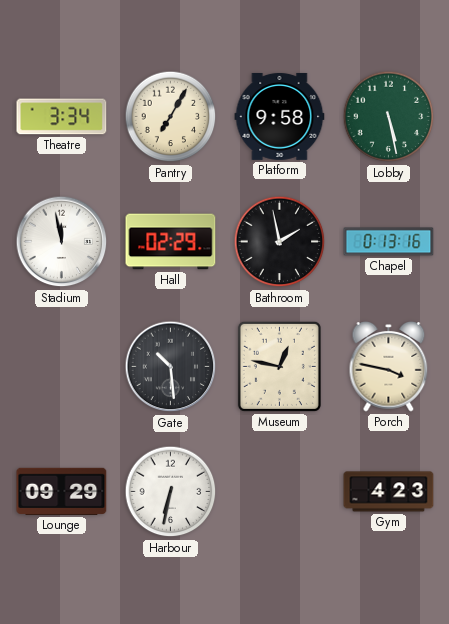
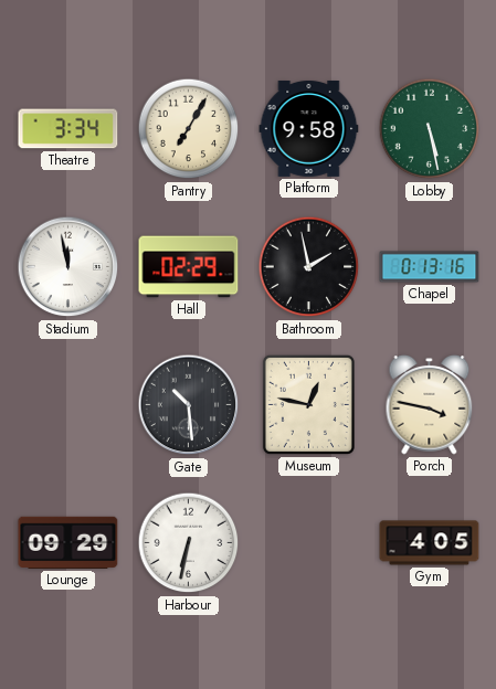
Gym: 4:23 -> 4:05
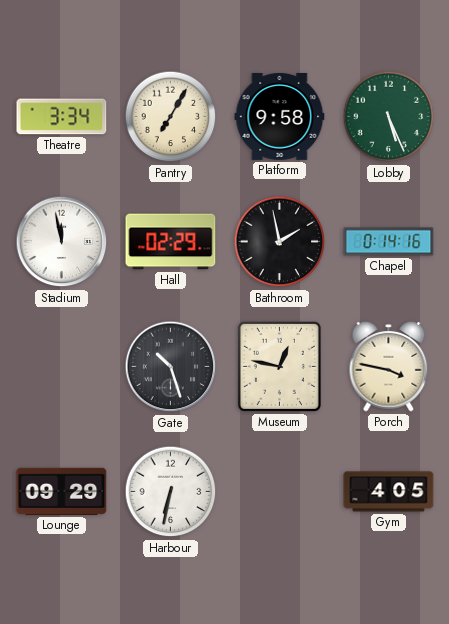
Lobby: 5:28 -> 5:26
Chapel: 0:13 -> 0:14
Gate: 10:29 -> 10:27
